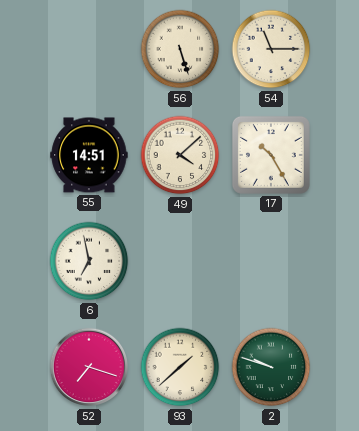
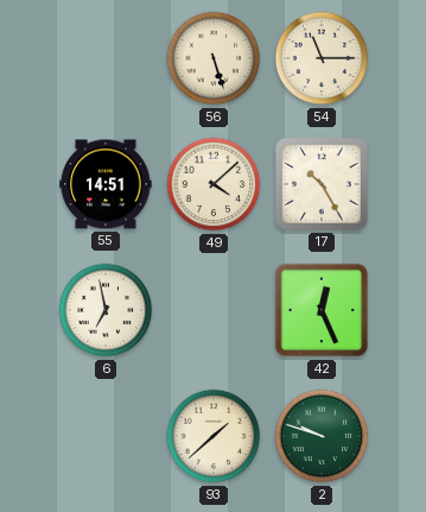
42: none -> 12:26
52: 7:18 -> none
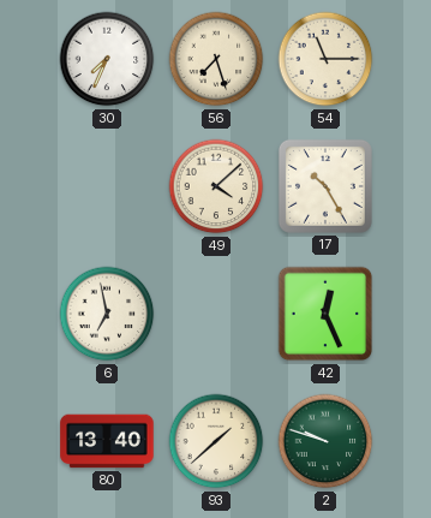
30: none -> 7:34
56: 5:27 -> 7:27
55: 14:51 -> none
80: none -> 13:40
